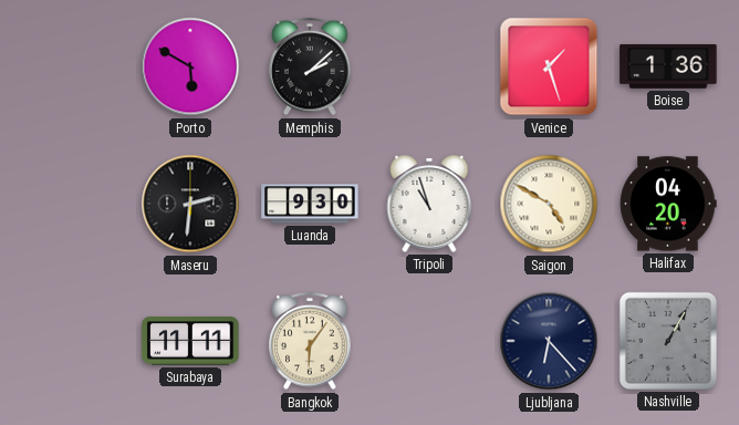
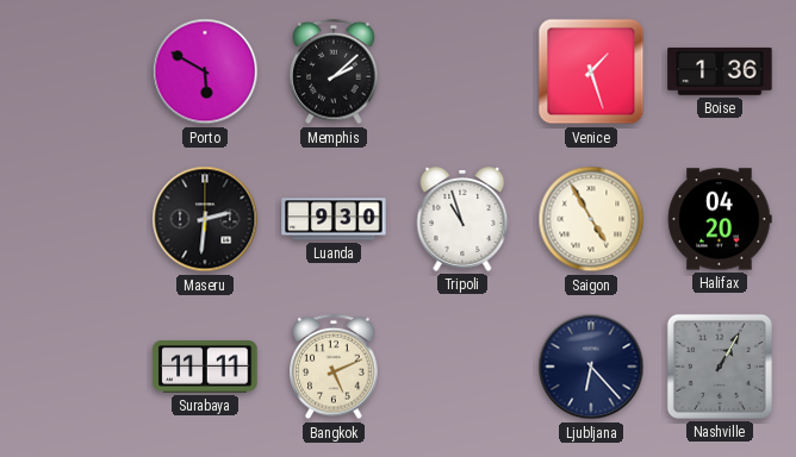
Saigon: 4:50 -> 4:55
Bangkok: 6:06 -> 5:11
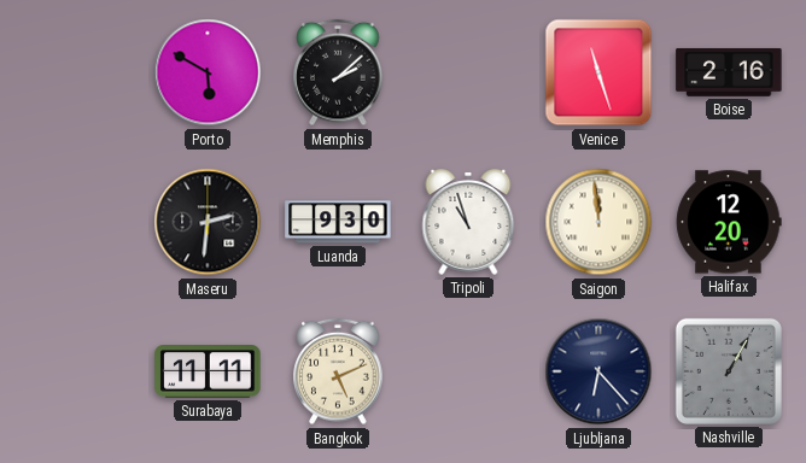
Venice: 1:27 -> 11:27
Boise: 1:36 -> 2:16
Saigon: 4:55 -> 11:59
Halifax: 04:20 -> 12:20
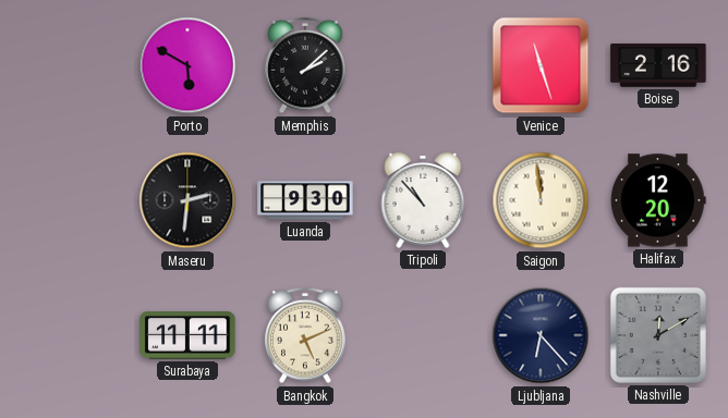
Tripoli: 10:57 -> 10:53
Nashville: 1:05 -> 12:10
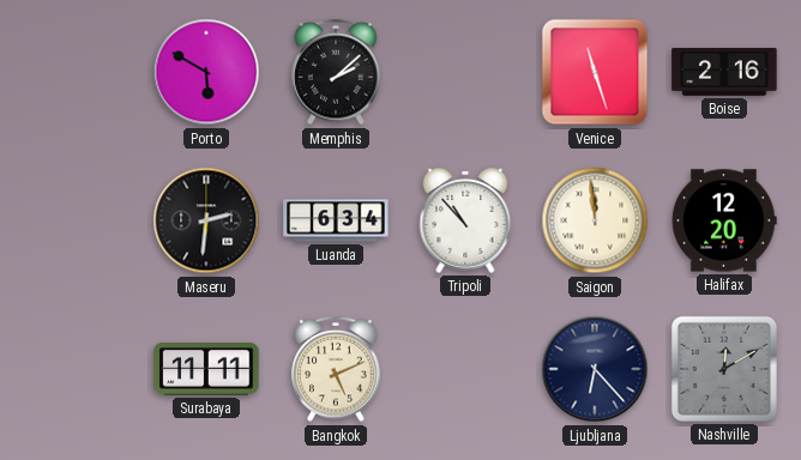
Luanda: 9:30 -> 6:34
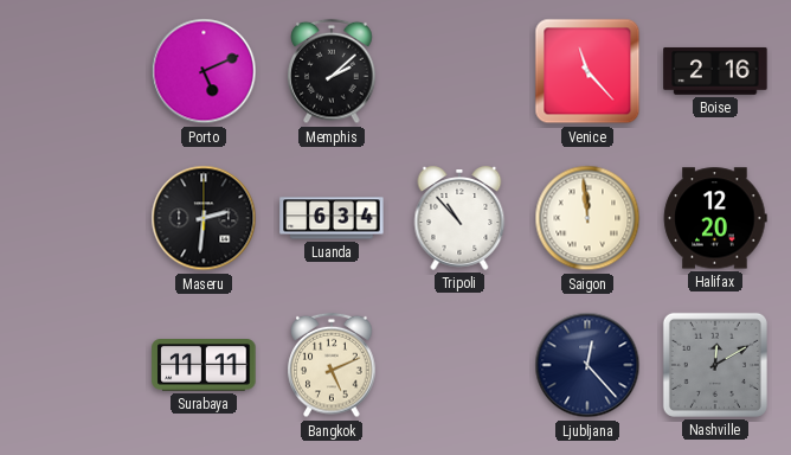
Porto: 5:50 -> 5:11
Venice: 11:27 -> 11:23
Ljubljana: 6:23 -> 12:23
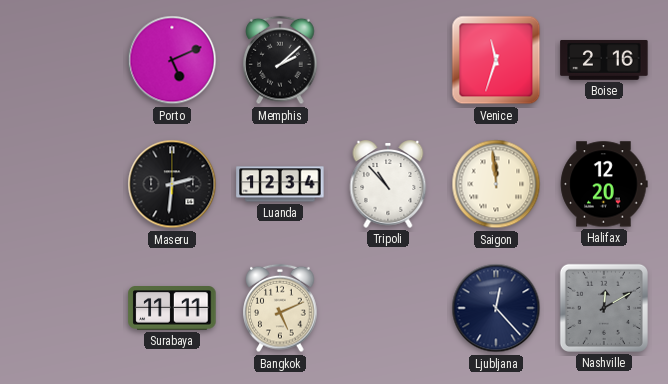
Venice: 11:23 -> 11:33
Luanda: 6:34 -> 12:34
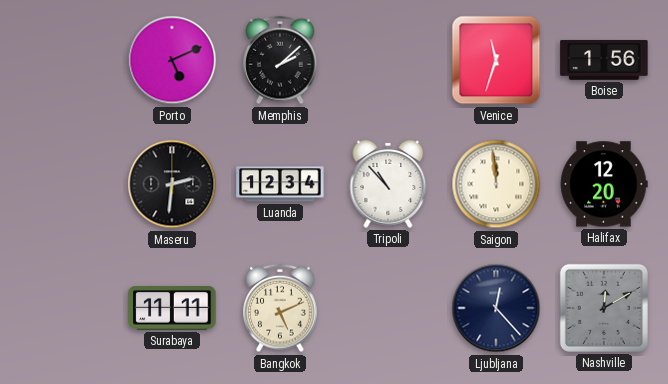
Boise: 2:16 -> 1:56
